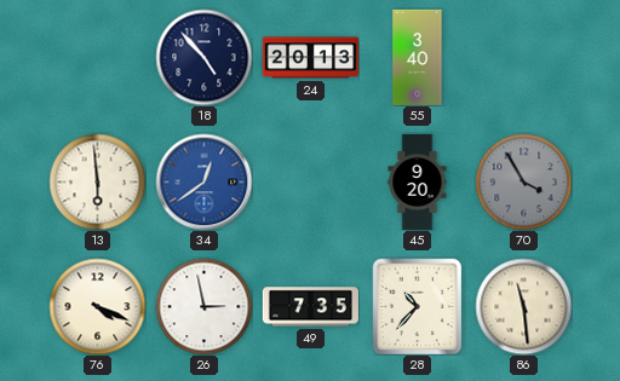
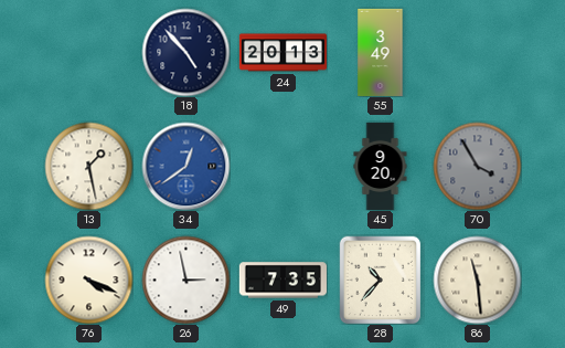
55: 3:40 -> 3:49
13: 5:59 -> 1:28
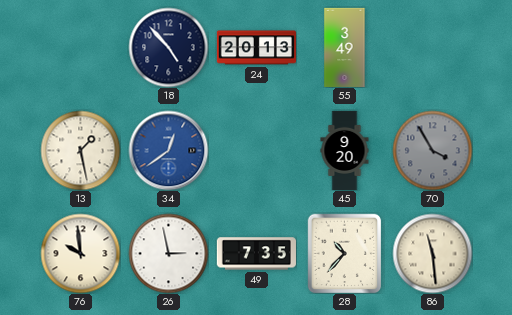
76: 4:19 -> 9:59
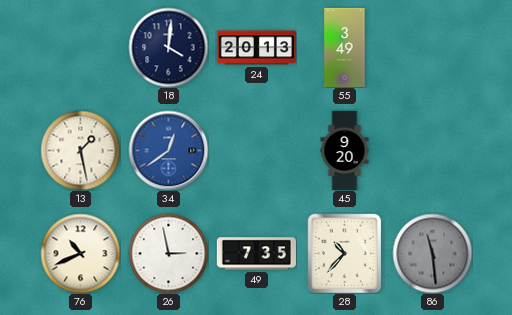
18: 4:53 -> 4:01
70: 3:55 -> none
76: 9:59 -> 10:41
86 dial: cream -> grey
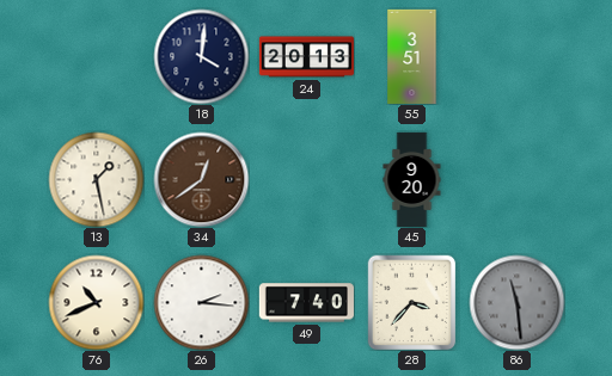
55: 3:49 -> 3:51
34 dial: blue -> brown
26: 2:58 -> 2:16
49: 7:35 -> 7:40
28: 10:37 -> 3:37
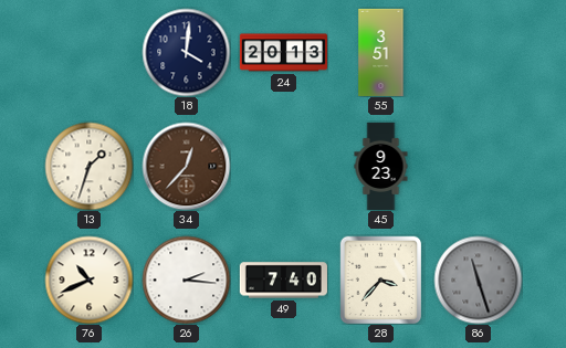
13: 1:28 -> 1:33
34: 12:39 -> 12:37
45: 9:20 -> 9:23
86: 11:29 -> 11:27
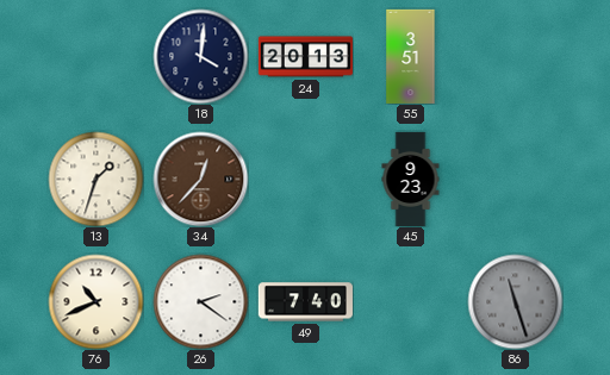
26: 2:16 -> 2:21
28: 3:37 -> none
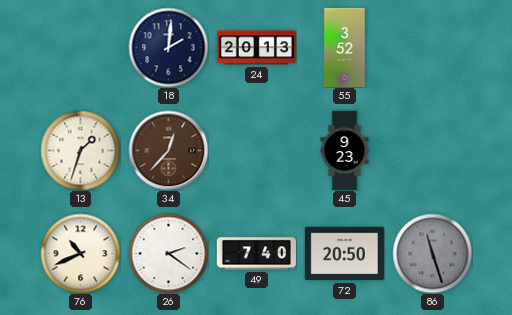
18: 4:01 -> 2:01
55: 3:51 -> 3:52
72: none -> 20:50
